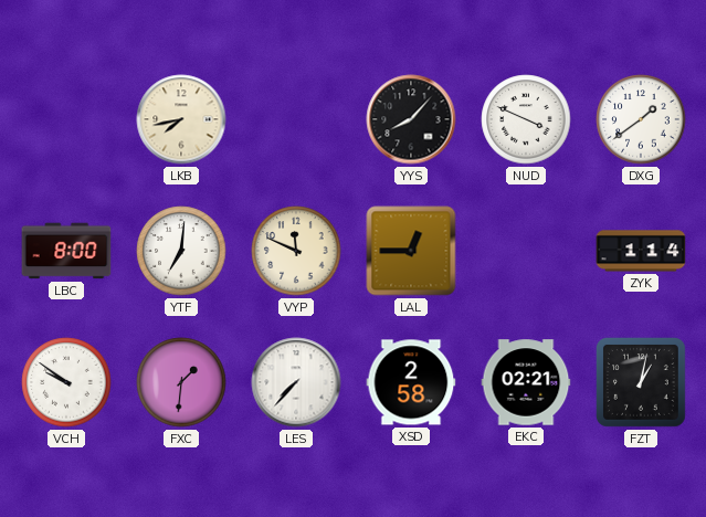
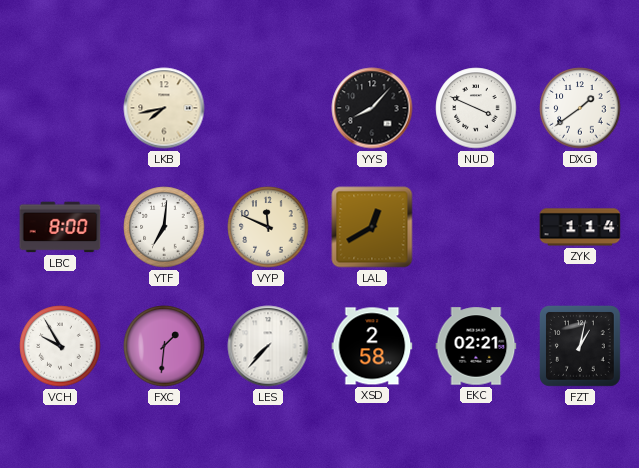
LAL: 12:45 -> 12:40
VCH: 9:51 -> 9:55
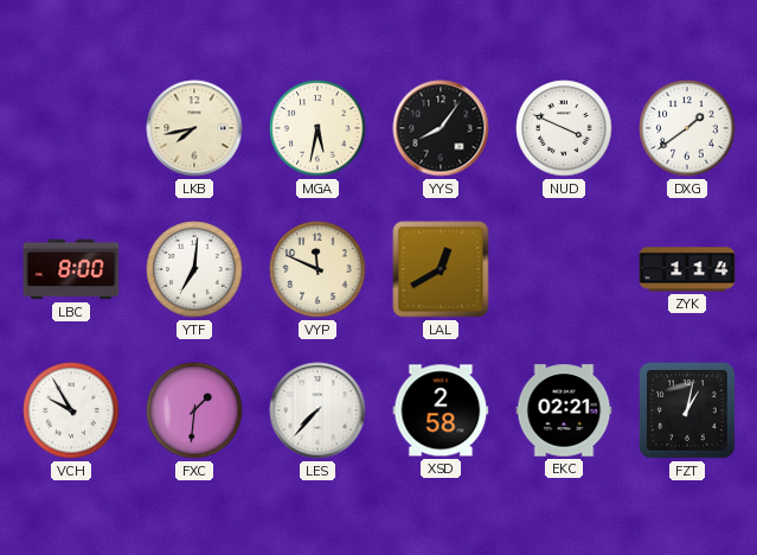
MGA: none -> 5:32
YYS: 8:07 -> 8:06
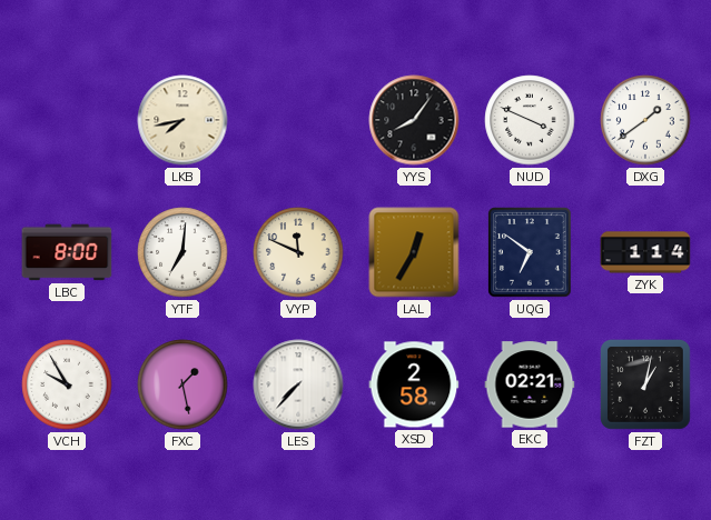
MGA: 5:32 -> none
LAL: 12:40 -> 12:35
UQG: none -> 6:51
FXC: 1:31 -> 1:28
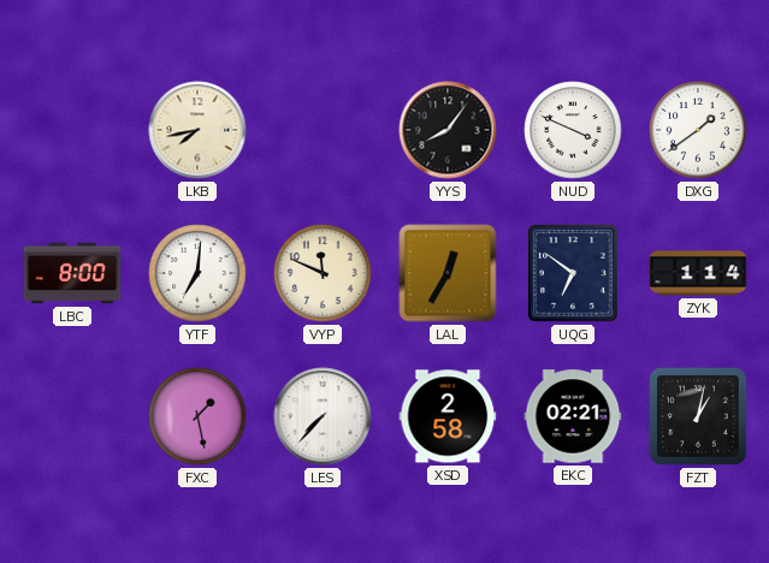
VCH: 9:55 -> none
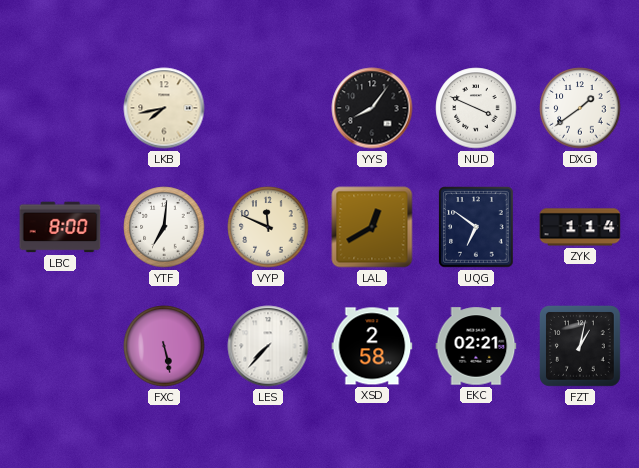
LAL: 12:35 -> 12:40
FXC: 1:28 -> 5:28
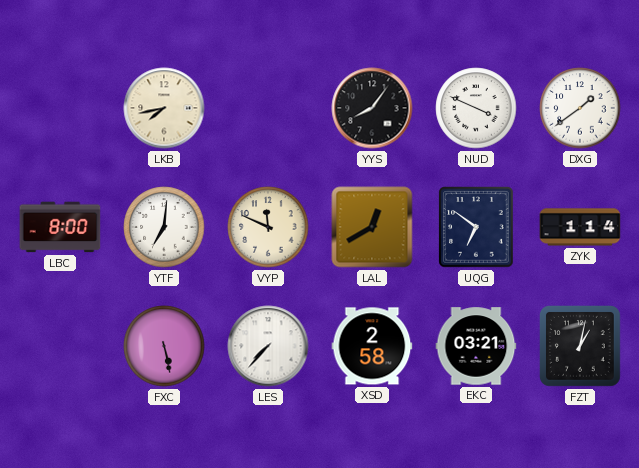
EKC: 02:21 -> 03:21
